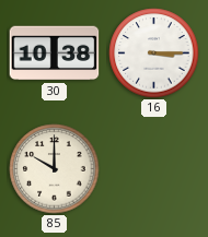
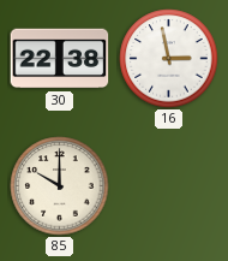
30: 10:38 -> 22:38
16: 3:15 -> 2:58
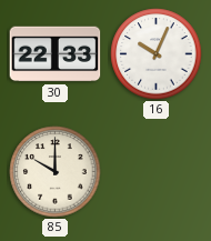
30: 22:38 -> 22:33
16: 2:58 -> 10:04
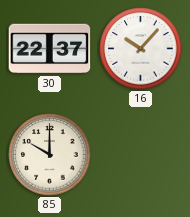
30: 22:33 -> 22:37
16: 10:04 -> 10:07
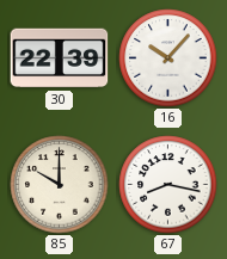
30: 22:37 -> 22:39
67: none -> 8:17
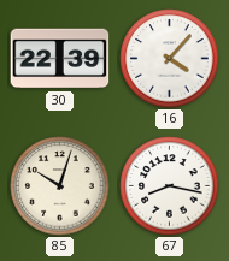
16: 10:07 -> 4:07
85: 10:00 -> 10:03
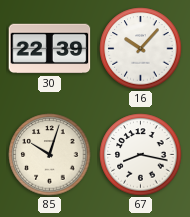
16: 4:07 -> 10:07
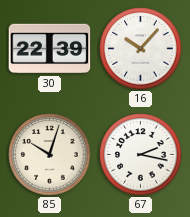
67: 8:17 -> 2:17
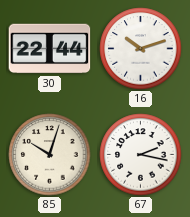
30: 22:39 -> 22:44
16: 10:07 -> 10:12
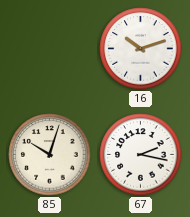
30: 22:44 -> none
